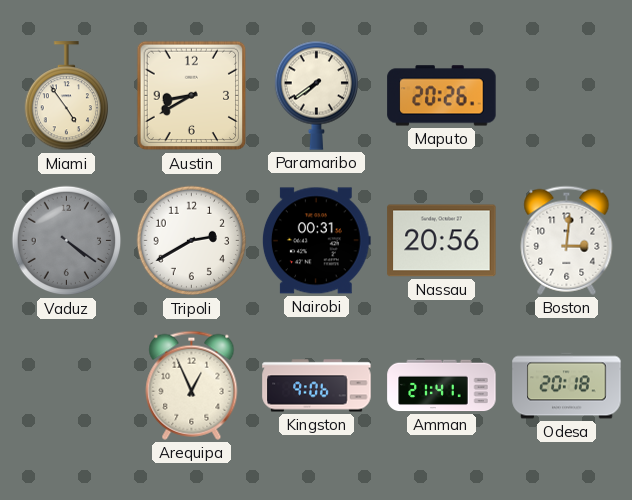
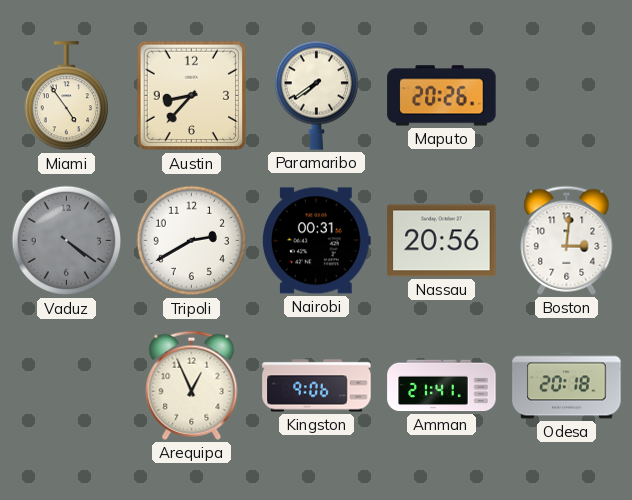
Austin: 8:40 -> 8:37
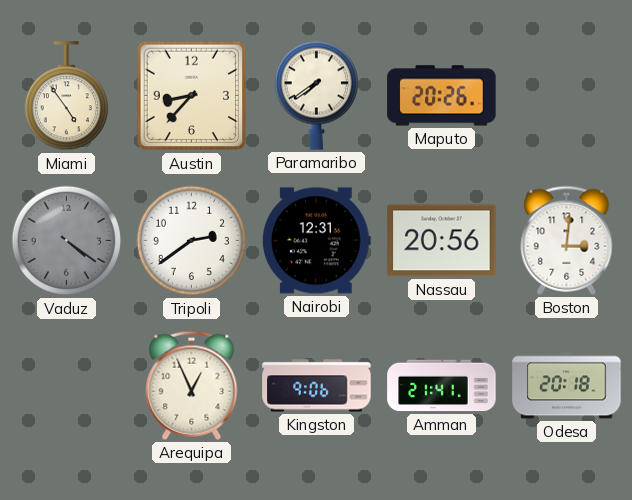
Tripoli: 2:40 -> 2:39
Nairobi: 00:31 -> 12:31
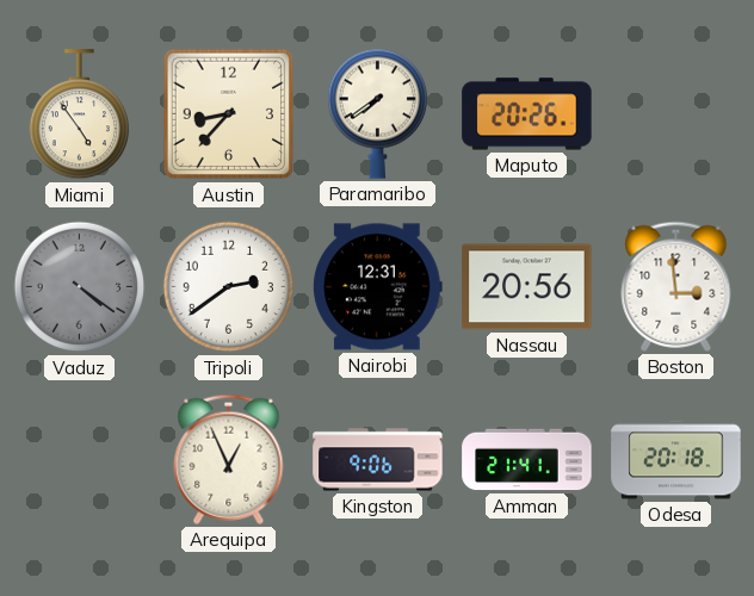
Boston: 3:01 -> 2:59
